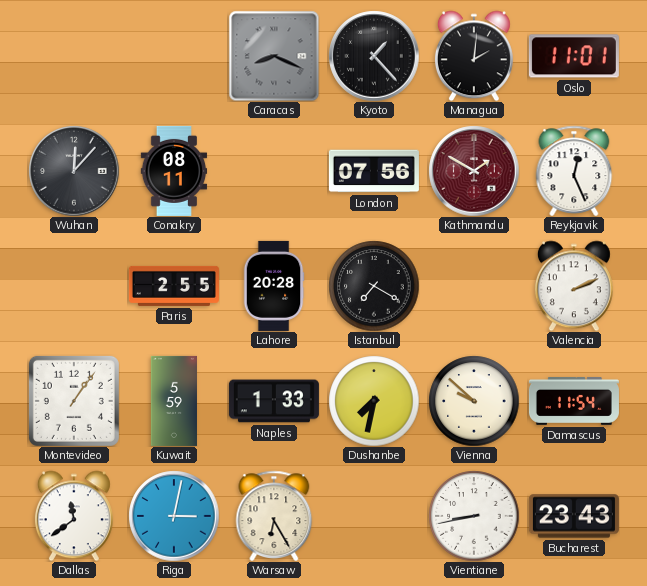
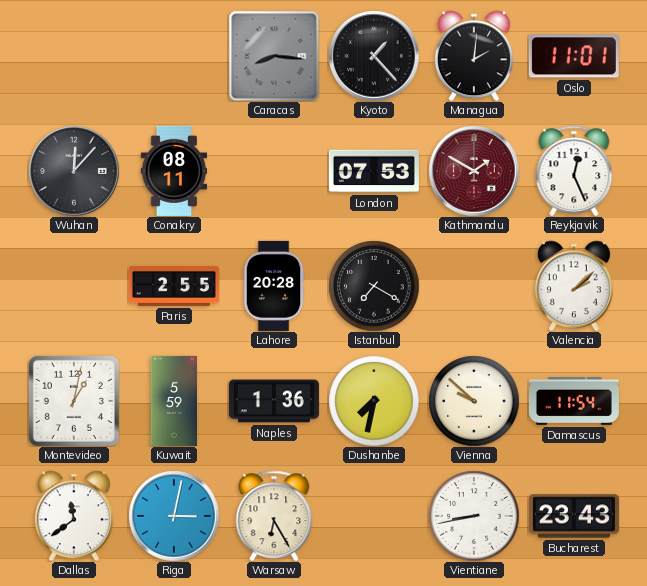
Caracas: 8:19 -> 8:16
London: 07:56 -> 07:53
Valencia: 2:11 -> 2:08
Montevideo: 1:06 -> 1:02
Naples: 1:33 -> 1:36
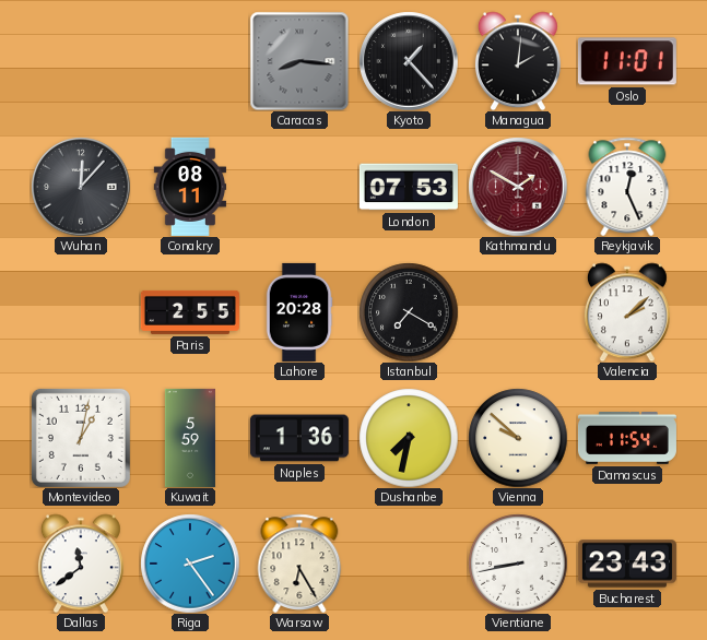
Riga: 3:02 -> 2:24
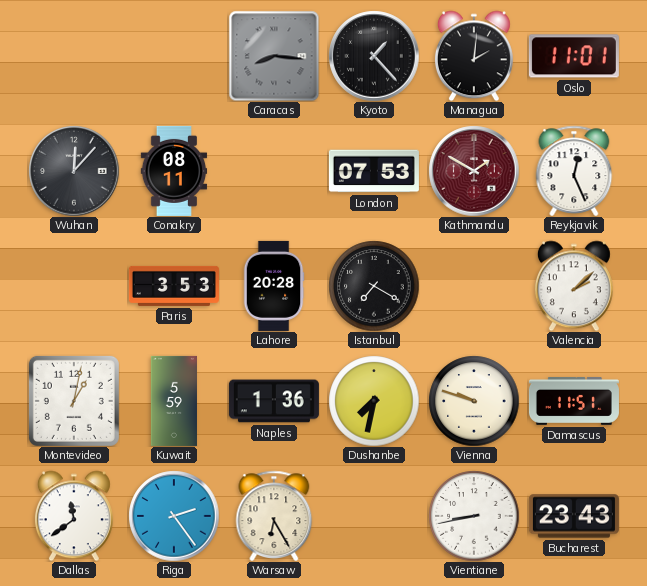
Paris: 2:55 -> 3:53
Vienna: 9:52 -> 9:48
Damascus: 11:54 -> 11:51
